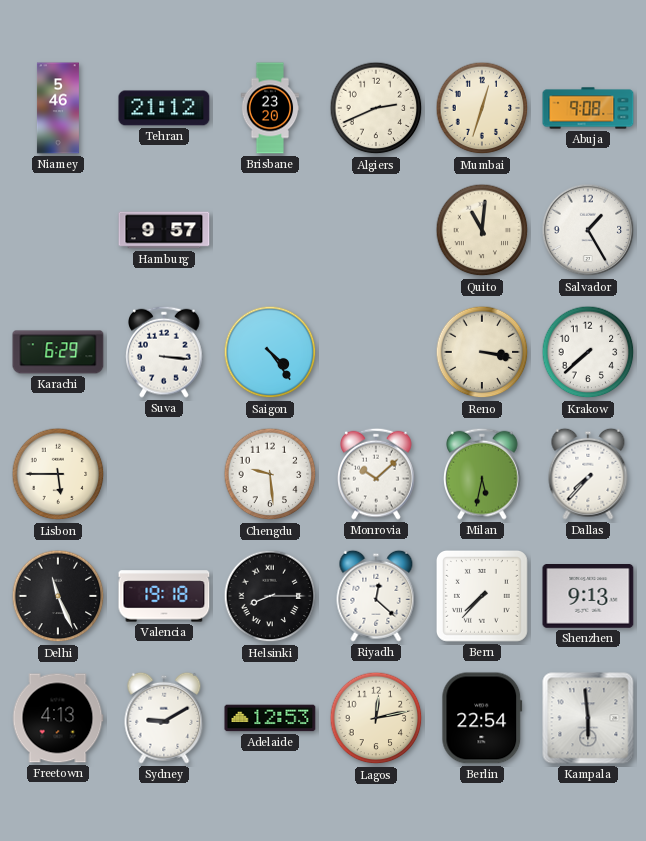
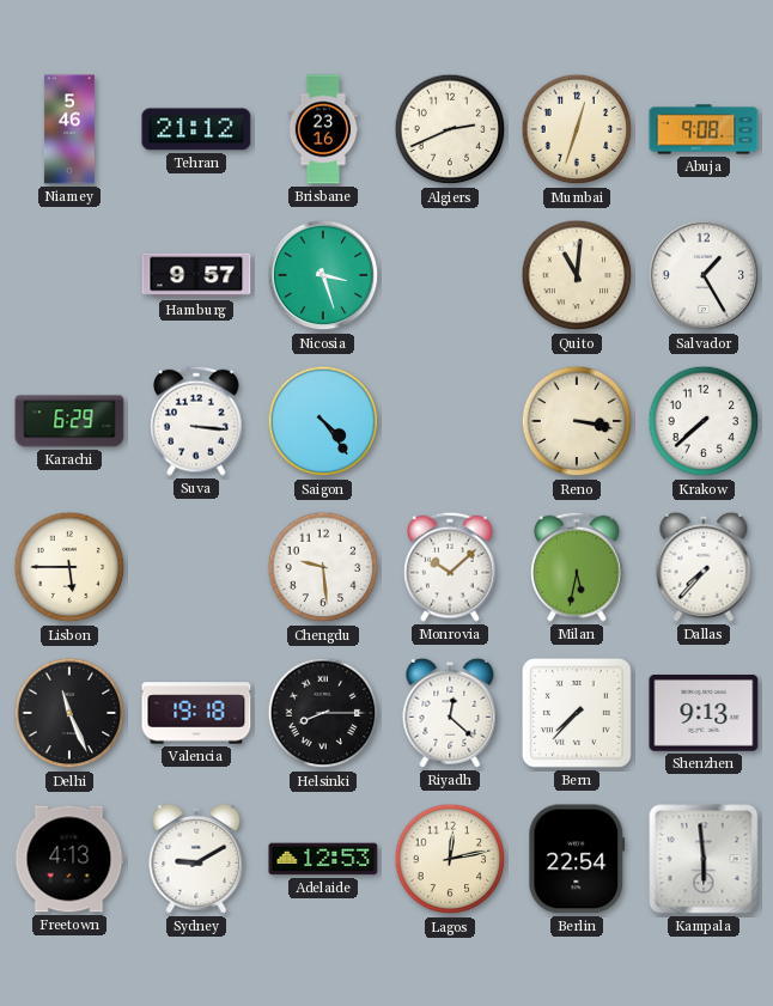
Brisbane: 23:20 -> 23:16
Nicosia: none -> 3:27
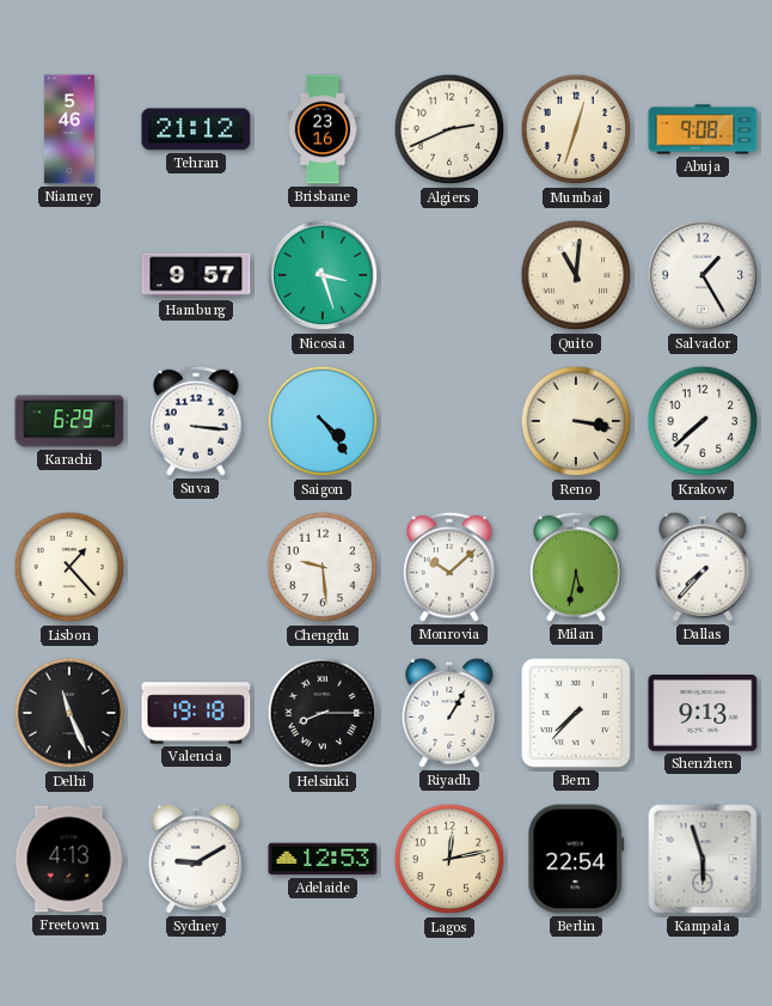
Lisbon: 5:45 -> 1:23
Riyadh: 12:22 -> 1:05
Kampala: 5:59 -> 5:57
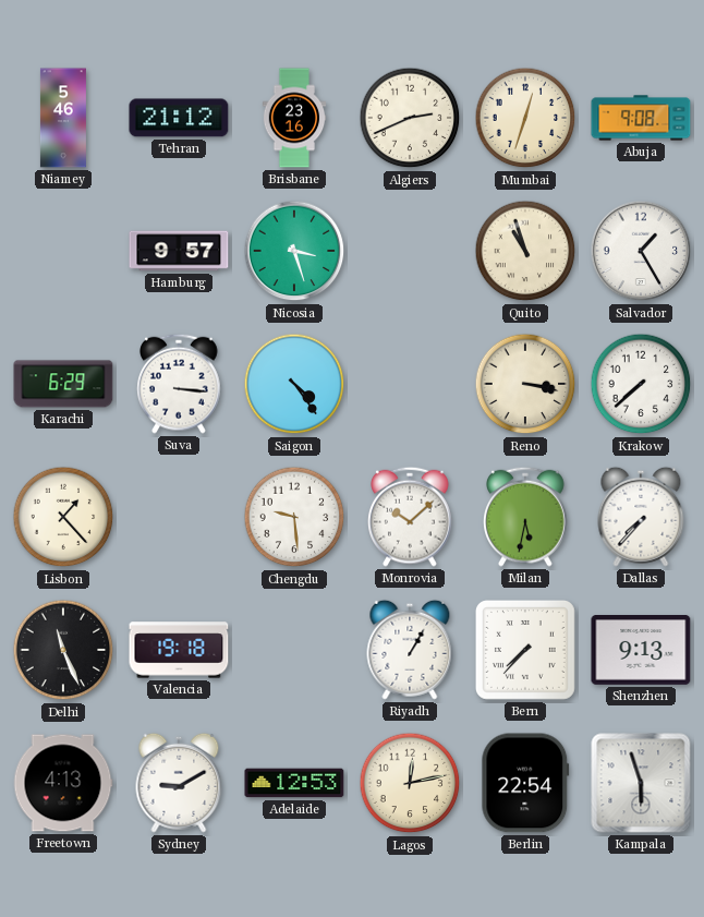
Quito: 11:01 -> 10:57
Helsinki: 8:15 -> none
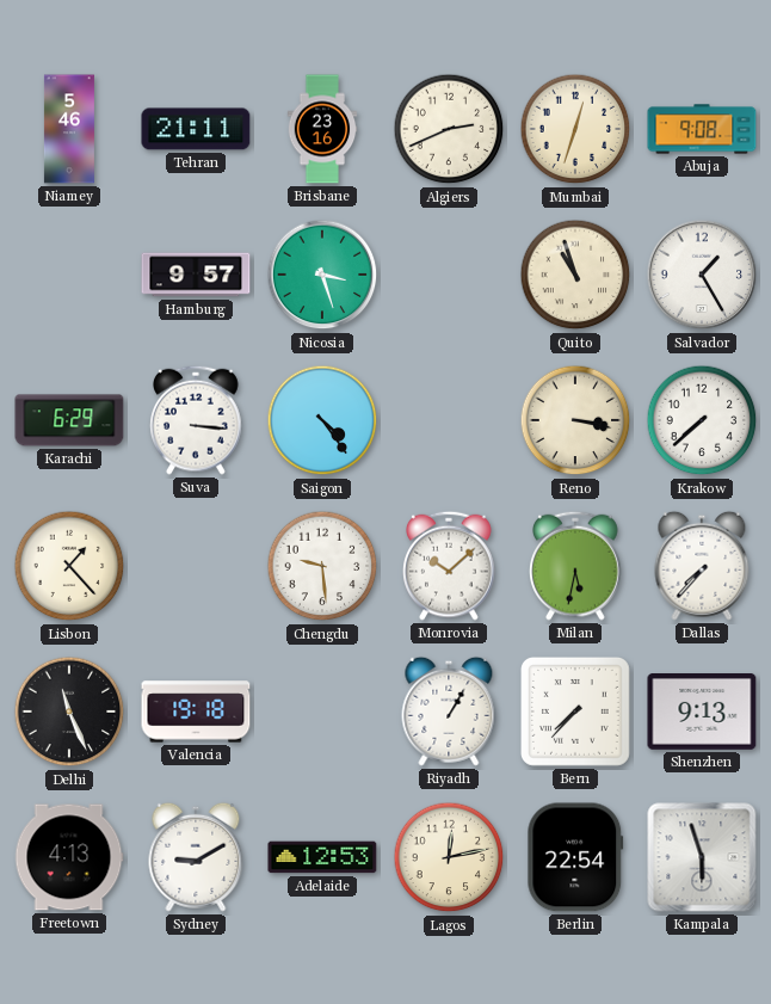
Tehran: 21:12 -> 21:11
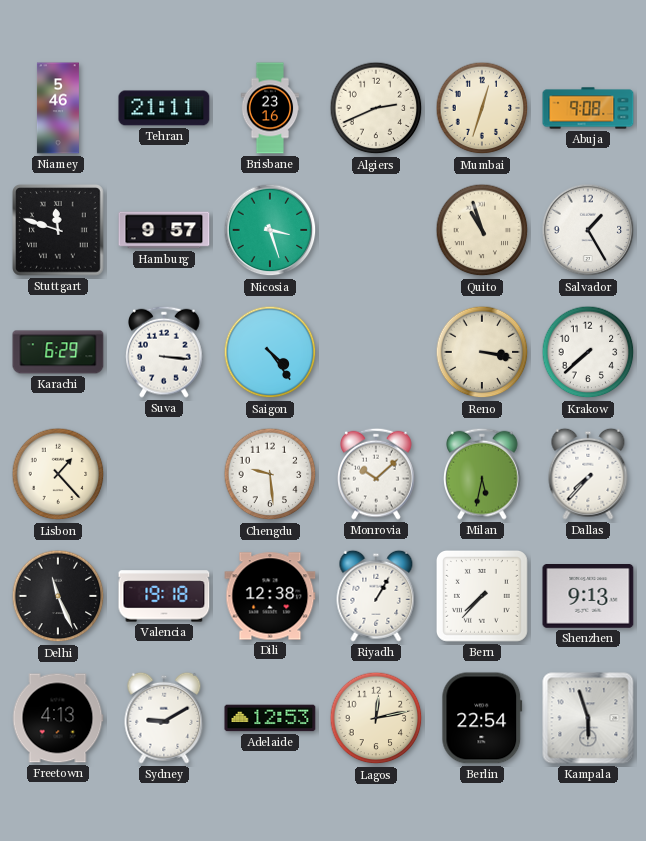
Stuttgart: none -> 11:48
Dili: none -> 12:38
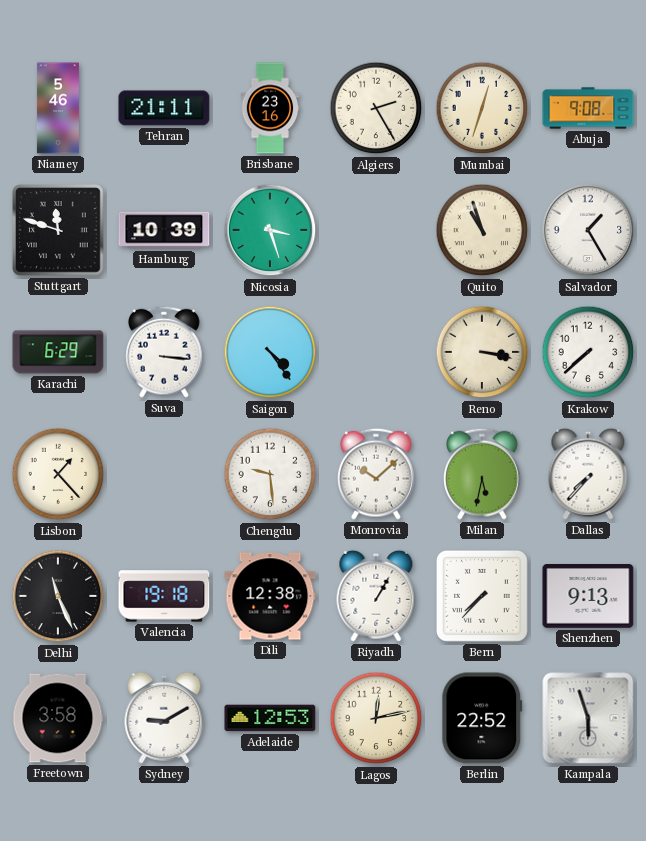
Algiers: 2:41 -> 2:25
Hamburg: 9:57 -> 10:39
Freetown: 4:13 -> 3:58
Berlin: 22:54 -> 22:52
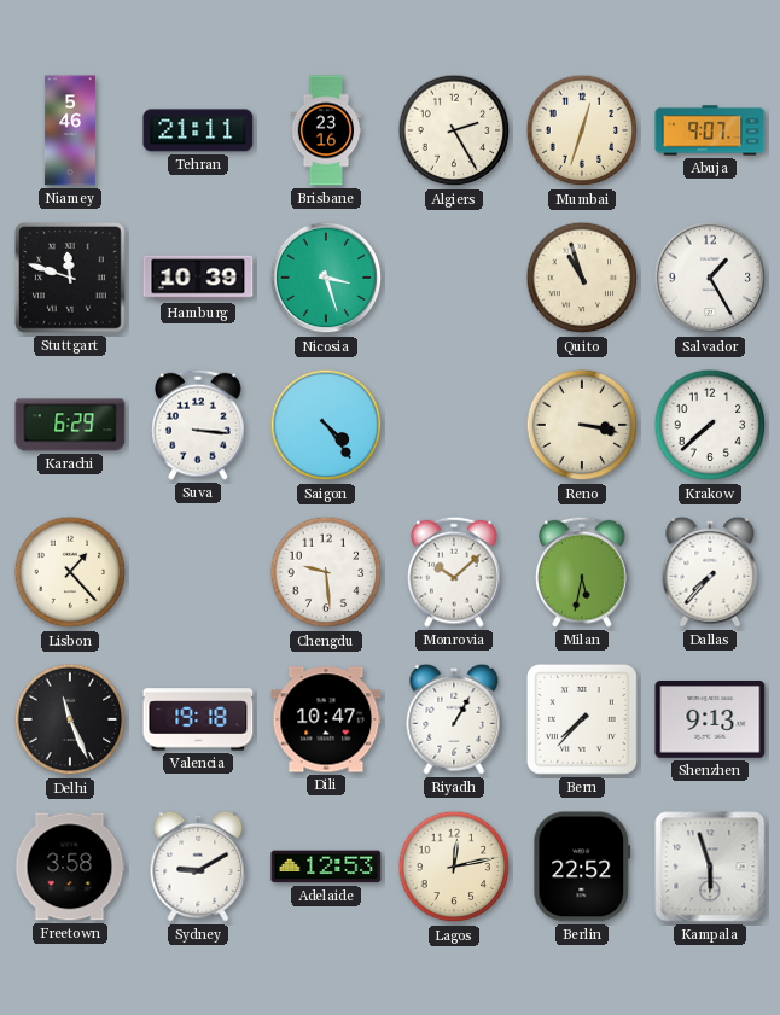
Abuja: 9:08 -> 9:07
Dili: 12:38 -> 10:47
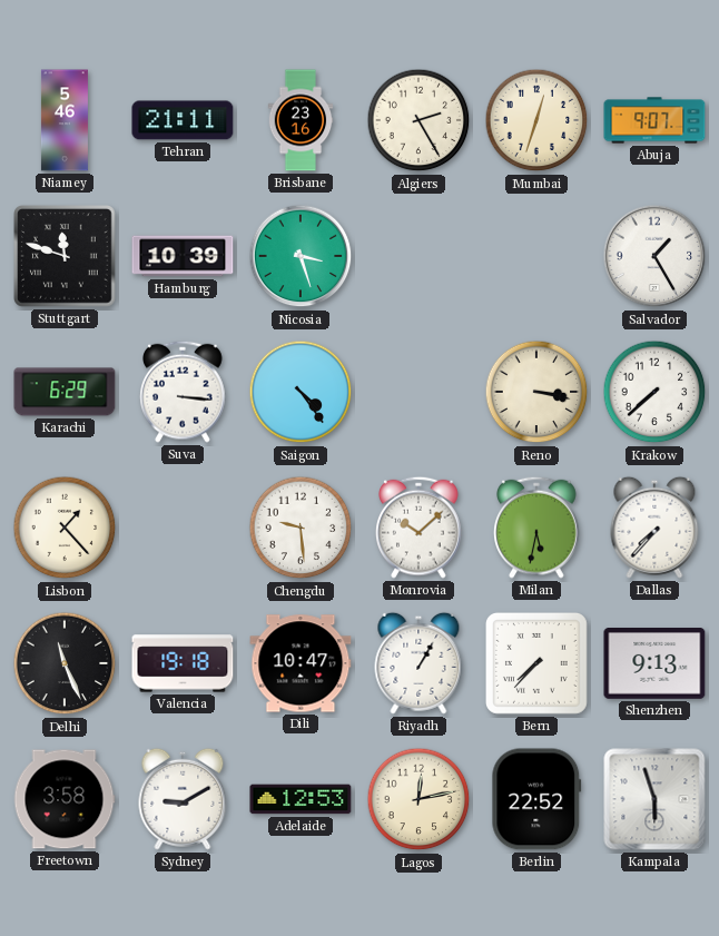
Quito: 10:57 -> none
